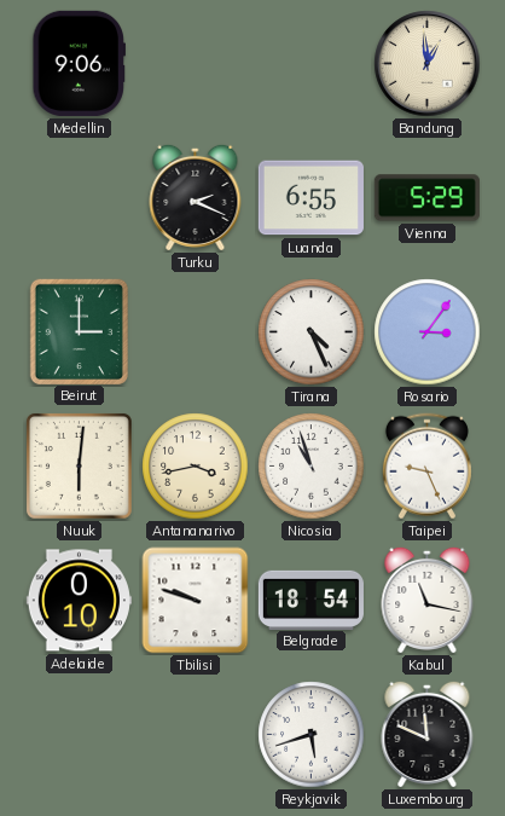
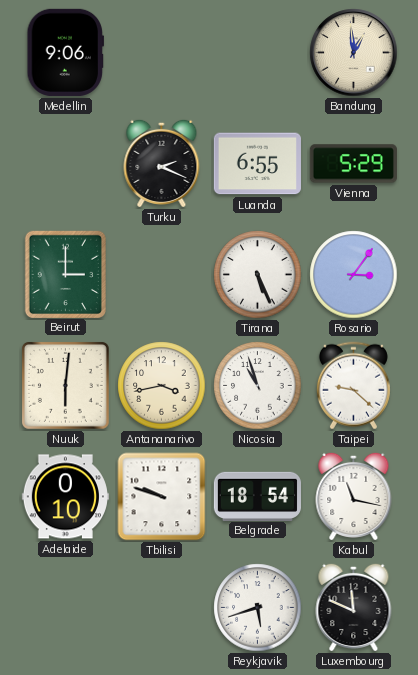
Tirana: 4:26 -> 5:26
Taipei: 9:26 -> 9:22
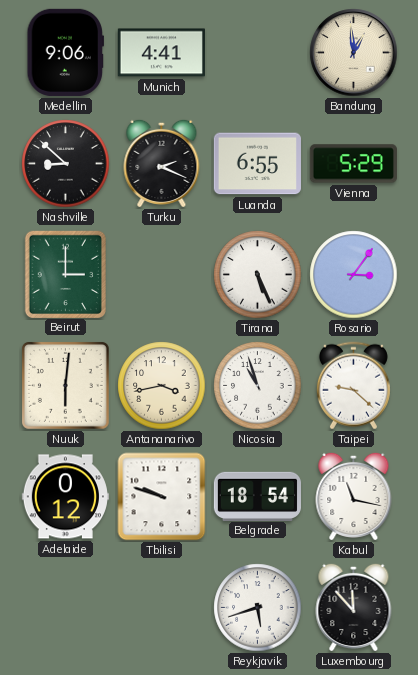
Munich: none -> 4:41
Nashville: none -> 8:52
Adelaide: 0:10 -> 0:12
Luxembourg: 11:49 -> 11:53
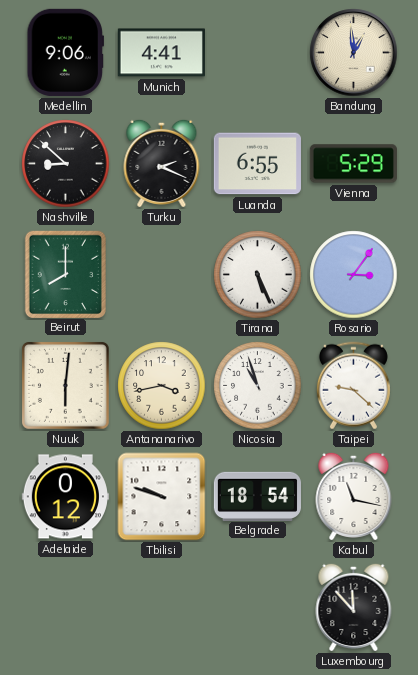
Beirut: 3:00 -> 8:00
Reykjavik: 5:42 -> none
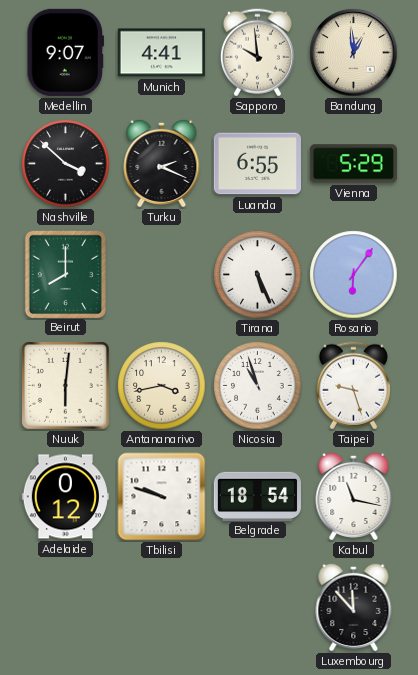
Medellin: 9:06 -> 9:07
Sapporo: none -> 9:59
Nashville: 8:52 -> 3:52
Rosario: 3:06 -> 6:06
Taipei: 9:22 -> 9:27
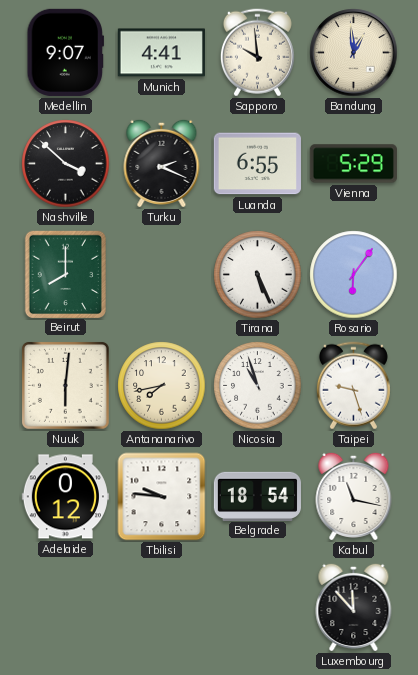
Antananarivo: 3:43 -> 7:43
Tbilisi: 9:48 -> 9:46
